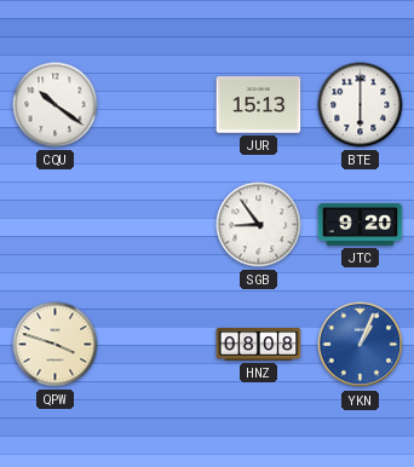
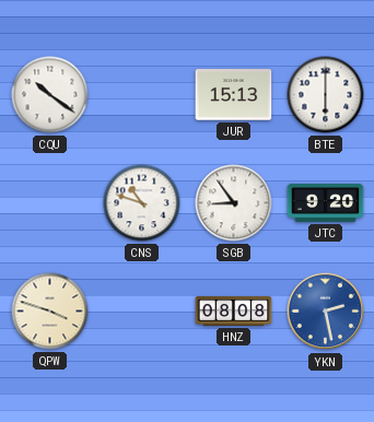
CNS: none -> 10:48
YKN: 1:04 -> 2:28
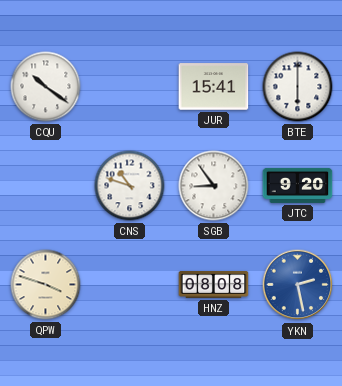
JUR: 15:13 -> 15:41
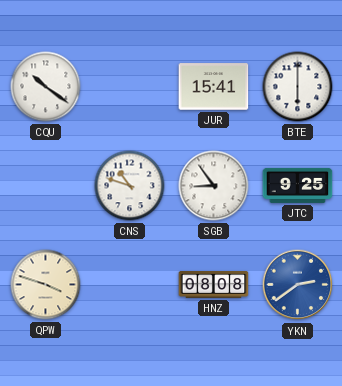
JTC: 9:20 -> 9:25
YKN: 2:28 -> 2:39
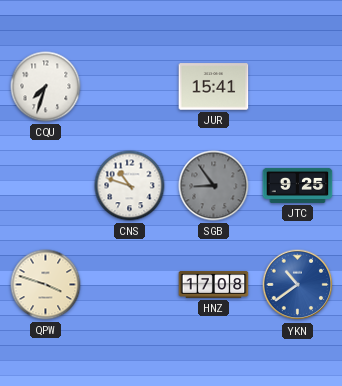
CQU: 10:21 -> 7:33
BTE: 6:00 -> none
SGB dial: white -> grey
HNZ: 08:08 -> 17:08
YKN: 2:39 -> 10:39
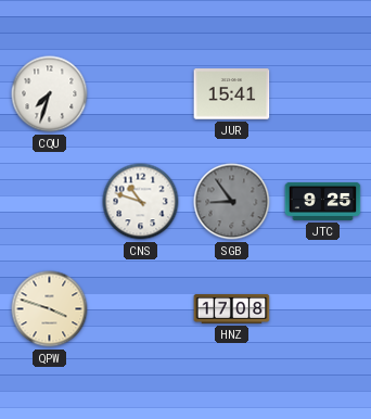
YKN: 10:39 -> none
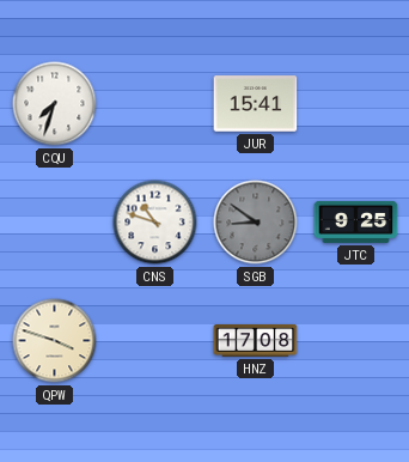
SGB: 8:54 -> 8:51
